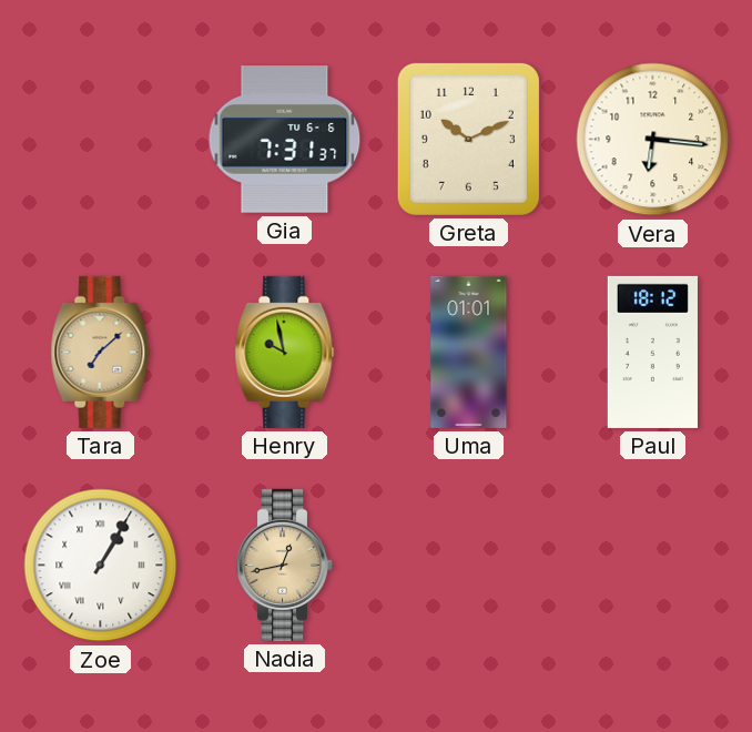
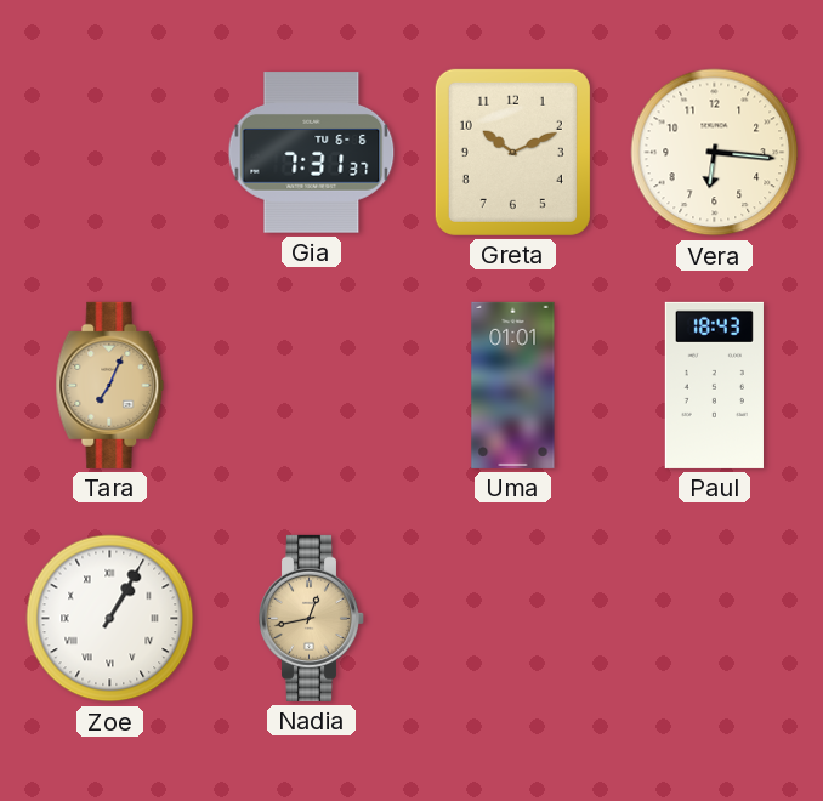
Tara: 7:08 -> 7:04
Henry: 9:58 -> none
Paul: 18:12 -> 18:43
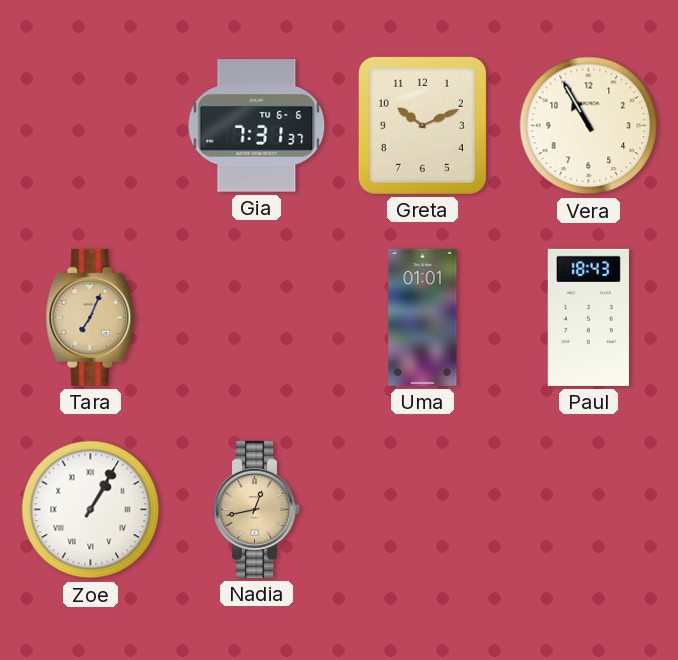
Vera: 6:16 -> 10:55
